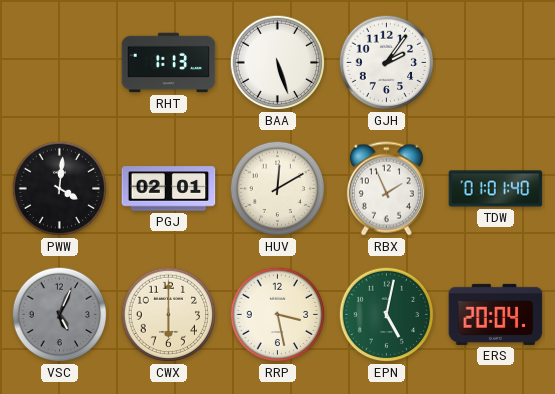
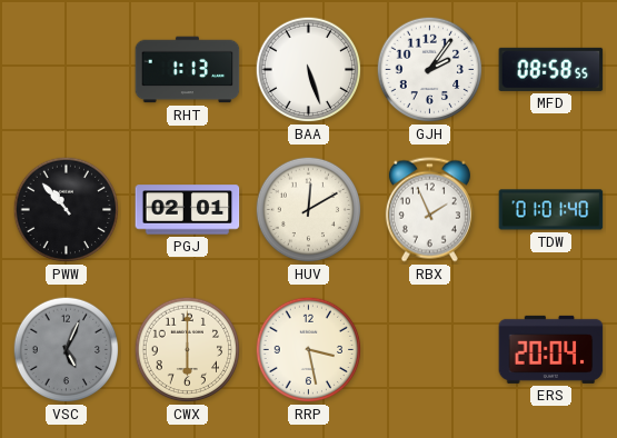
MFD: none -> 08:58
PWW: 4:01 -> 10:53
EPN: 5:02 -> none
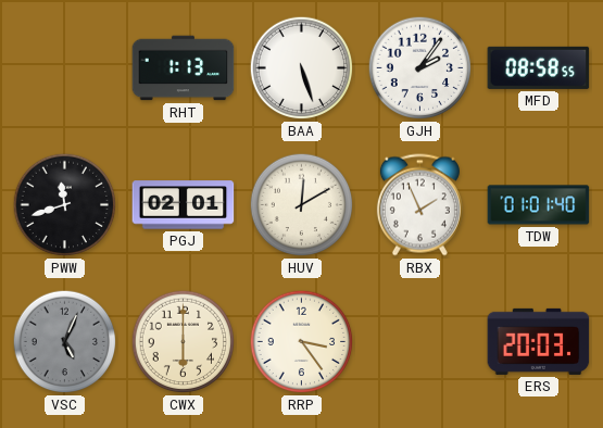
PWW: 10:53 -> 11:42
RRP: 3:28 -> 3:24
ERS: 20:04 -> 20:03
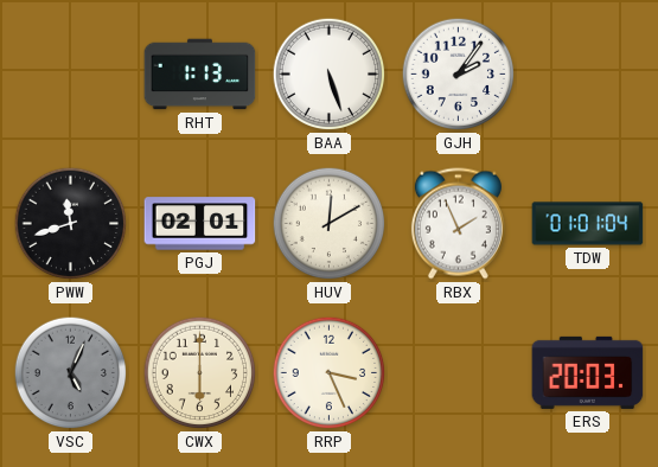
MFD: 08:58 -> none
TDW: 01:01:40 -> 01:01:04
RRP: 3:24 -> 3:26
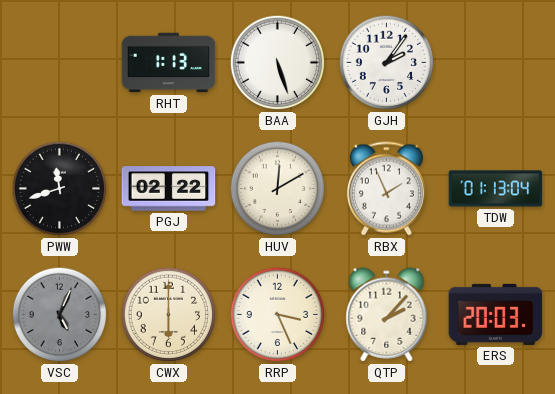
PGJ: 02:01 -> 02:22
TDW: 01:01 -> 01:13
QTP: none -> 2:07
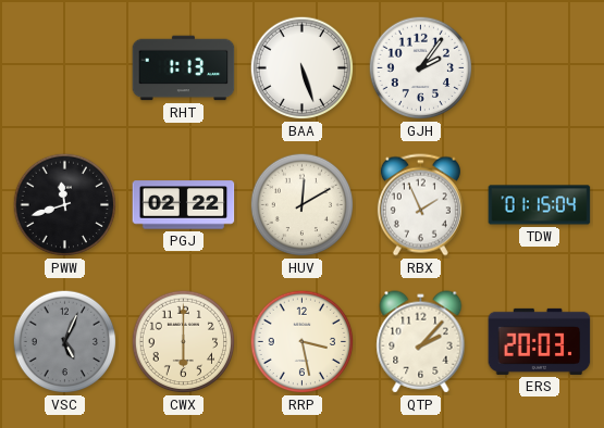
TDW: 01:13 -> 01:15
RRP: 3:26 -> 3:28
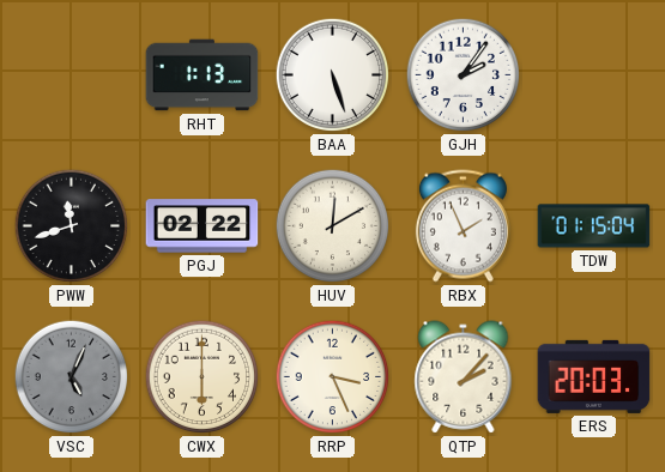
RRP: 3:28 -> 3:26
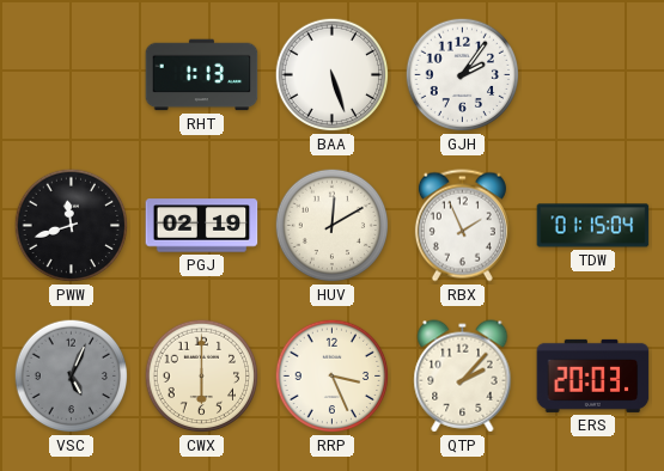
PGJ: 02:22 -> 02:19
